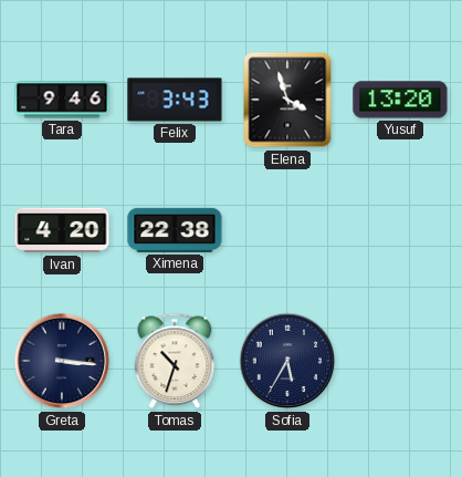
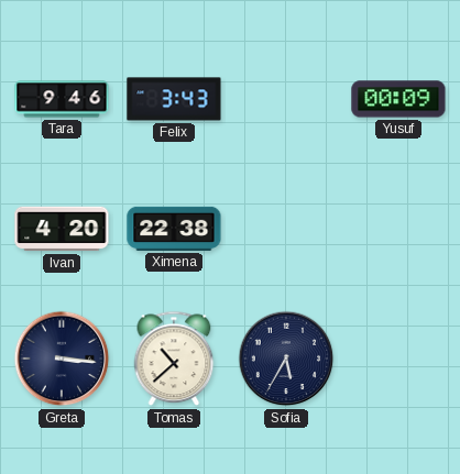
Elena: 3:57 -> none
Yusuf: 13:20 -> 00:09
Tomas: 10:33 -> 10:38
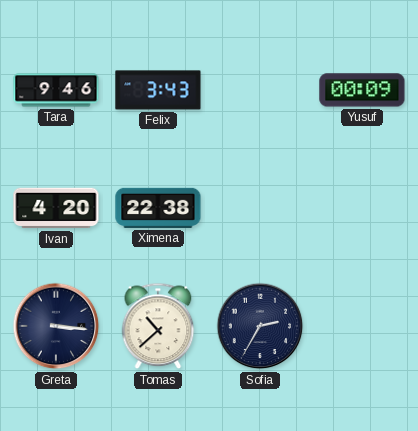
Sofia: 5:35 -> 2:35
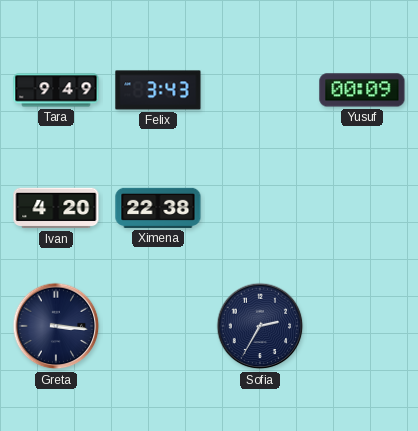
Tara: 9:46 -> 9:49
Tomas: 10:38 -> none
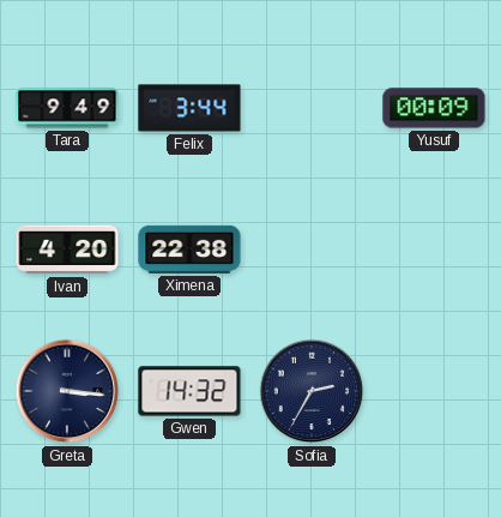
Felix: 3:43 -> 3:44
Gwen: none -> 14:32
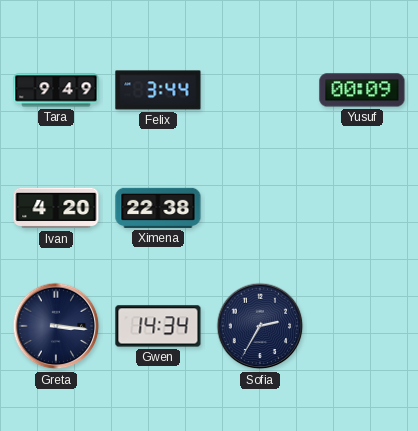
Gwen: 14:32 -> 14:34
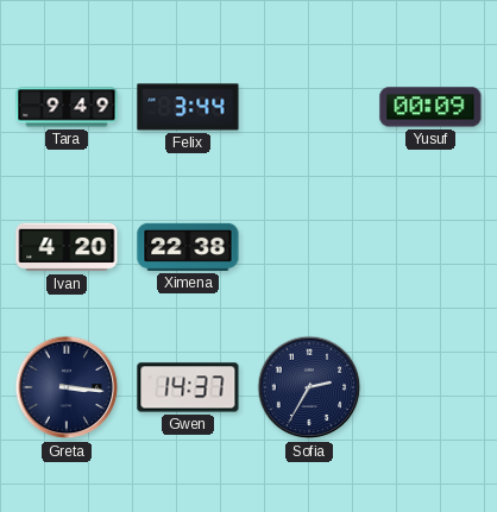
Gwen: 14:34 -> 14:37
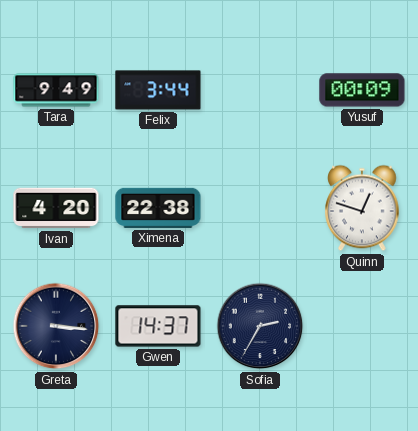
Quinn: none -> 12:48
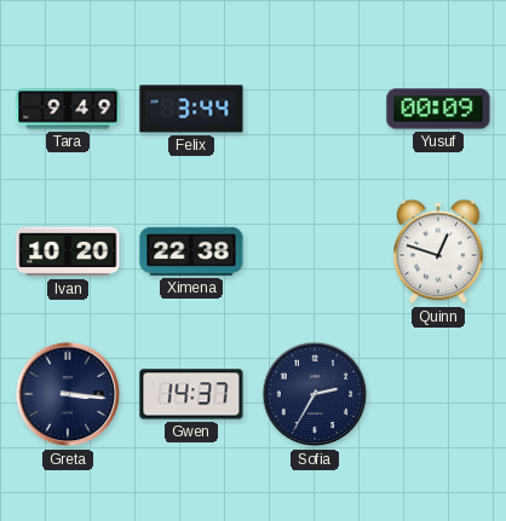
Ivan: 4:20 -> 10:20
